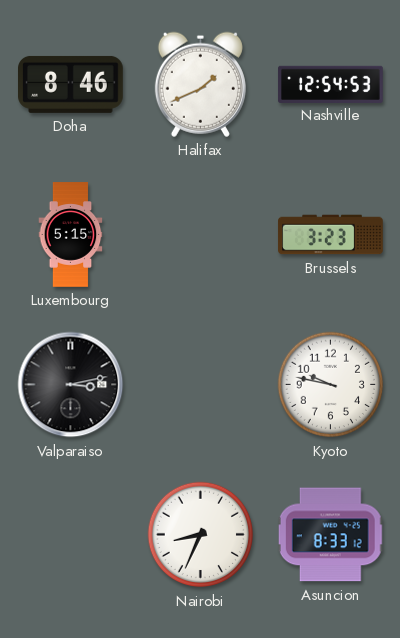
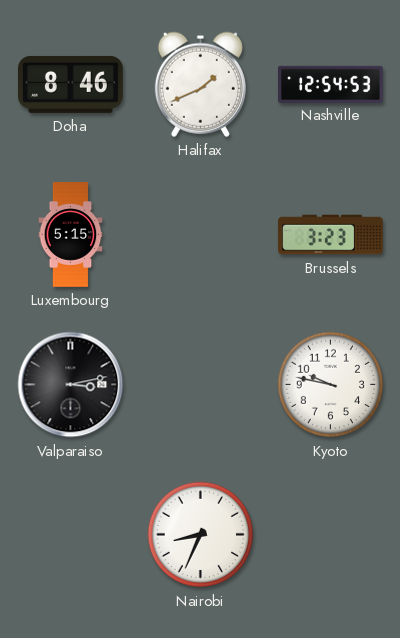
Asuncion: 8:33 -> none
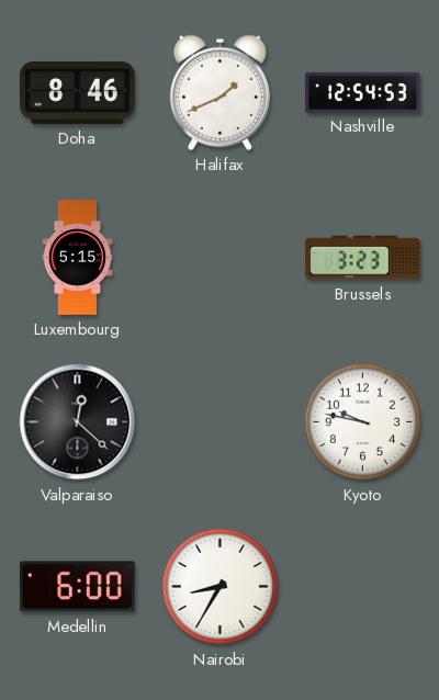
Valparaiso: 3:13 -> 12:22
Medellin: none -> 6:00
Nairobi: 8:34 -> 8:35
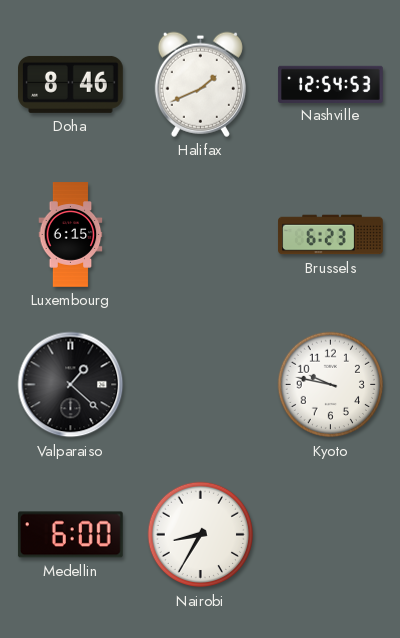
Luxembourg: 5:15 -> 6:15
Brussels: 3:23 -> 6:23
Valparaiso: 12:22 -> 1:22
